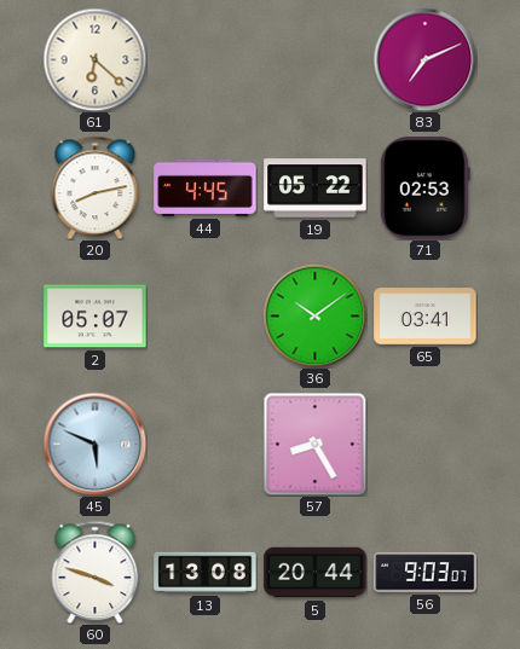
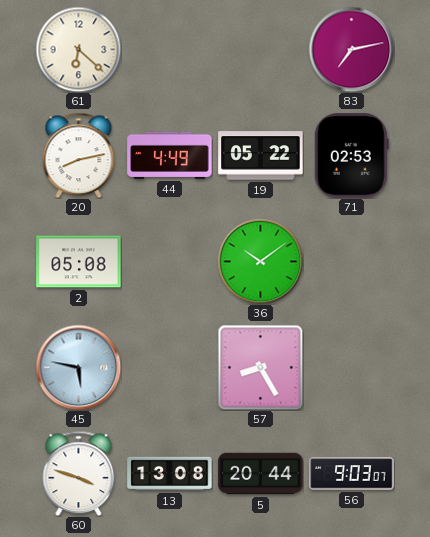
83: 7:11 -> 7:13
44: 4:45 -> 4:49
2: 05:07 -> 05:08
65: 03:41 -> none
45: 5:49 -> 5:47
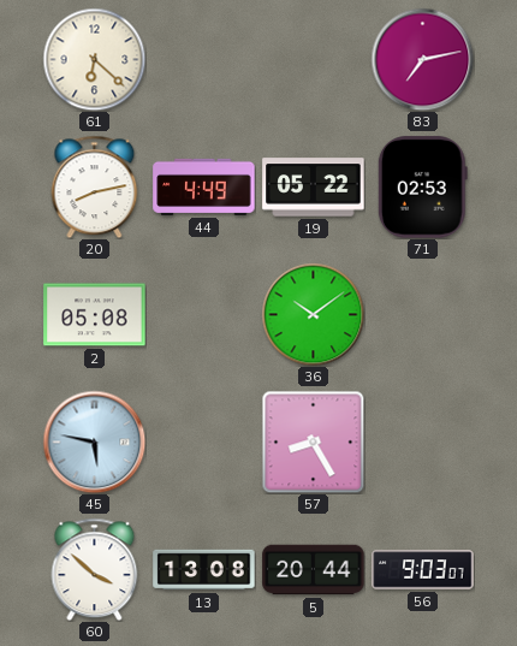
60: 3:48 -> 3:52
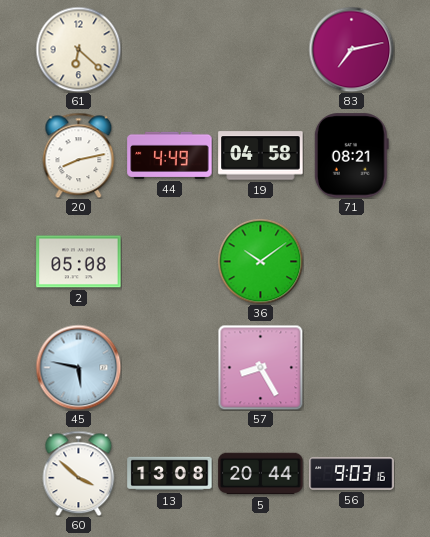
19: 05:22 -> 04:58
71: 02:53 -> 08:21
56: 9:03:07 -> 9:03:16
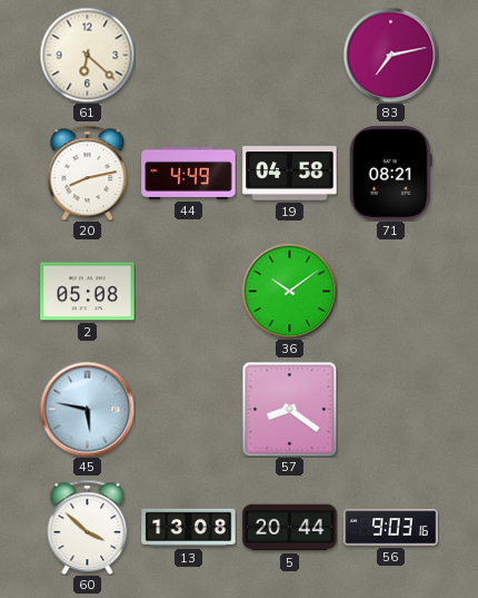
57: 8:25 -> 8:21
